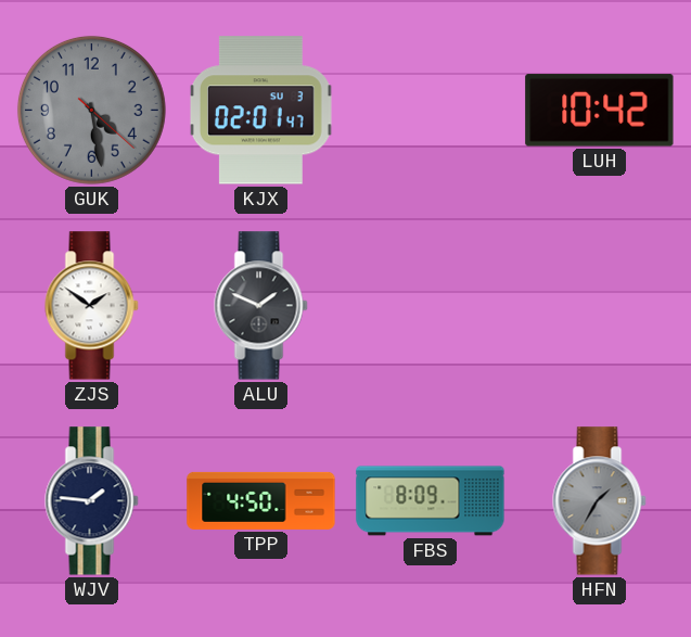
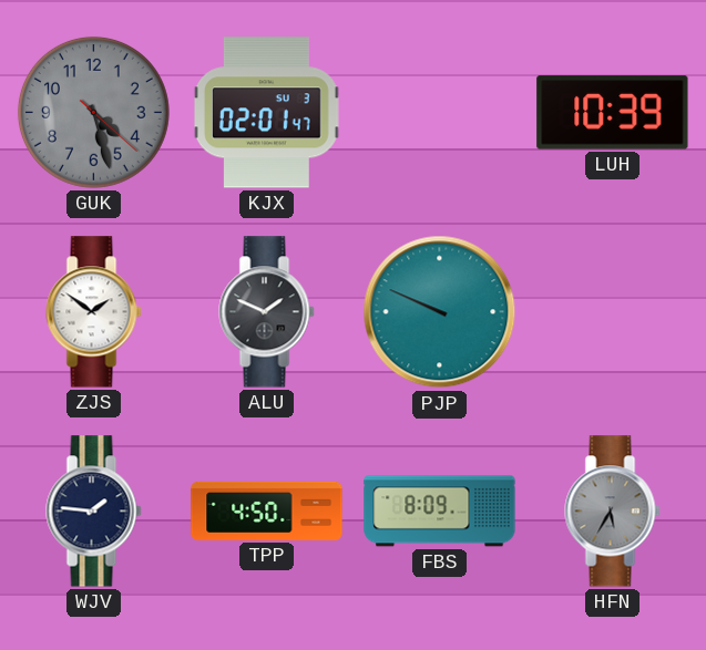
GUK: 4:28 -> 4:27
LUH: 10:42 -> 10:39
PJP: none -> 9:49
HFN: 1:35 -> 5:35
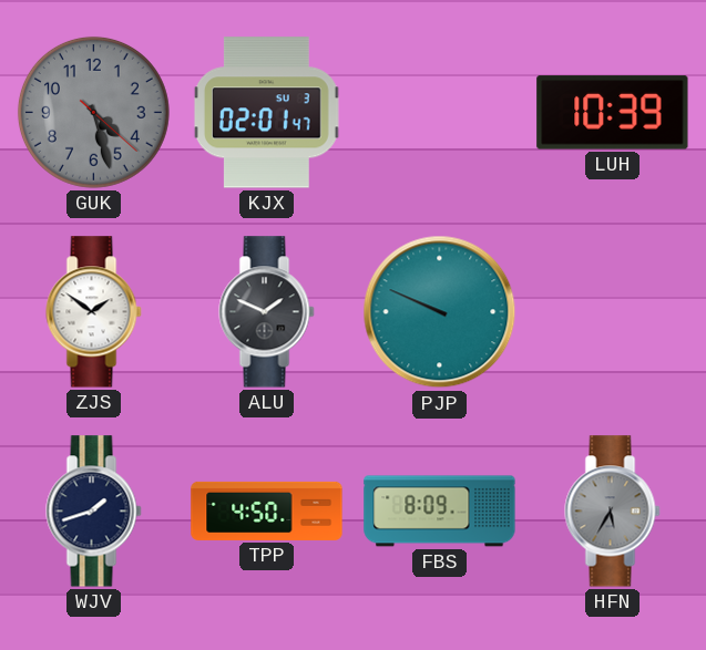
WJV: 1:46 -> 1:42
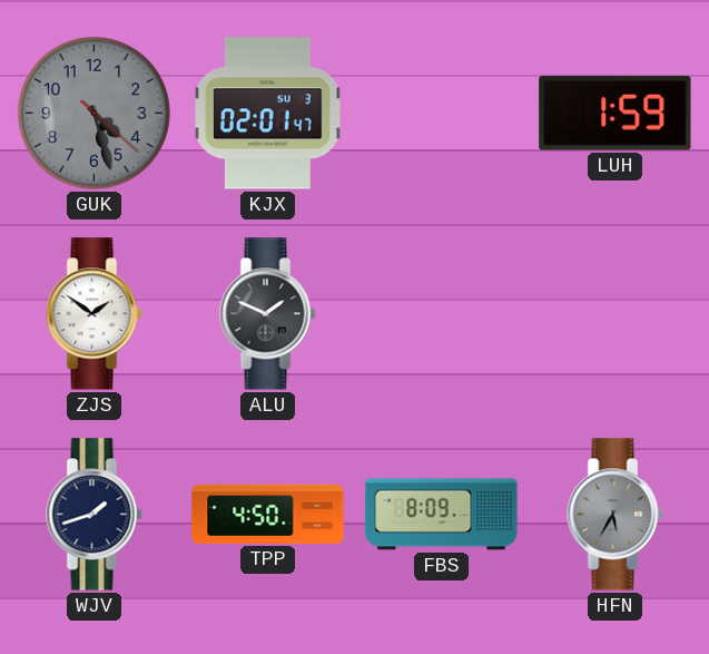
LUH: 10:39 -> 1:59
PJP: 9:49 -> none
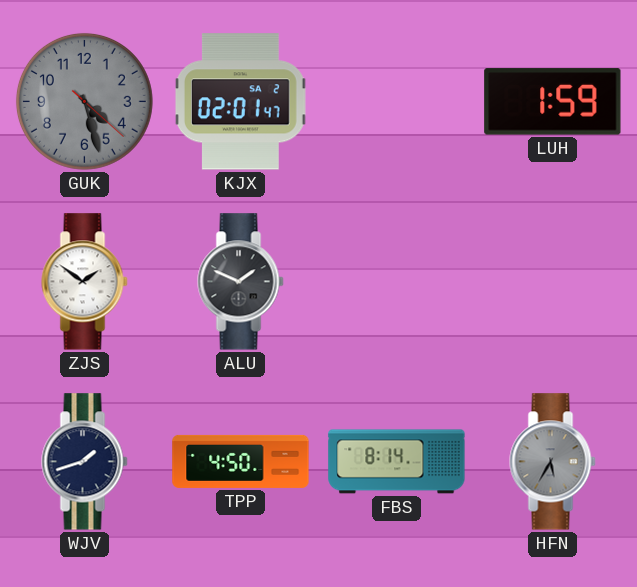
KJX date: SU 3 -> SA 2
FBS: 8:09 -> 8:14
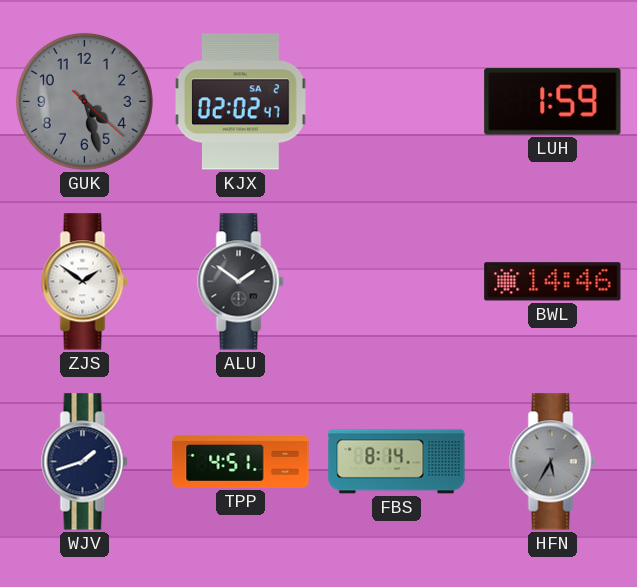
KJX: 02:01 -> 02:02
ALU: 1:49 -> 1:51
BWL: none -> 14:46
TPP: 4:50 -> 4:51
